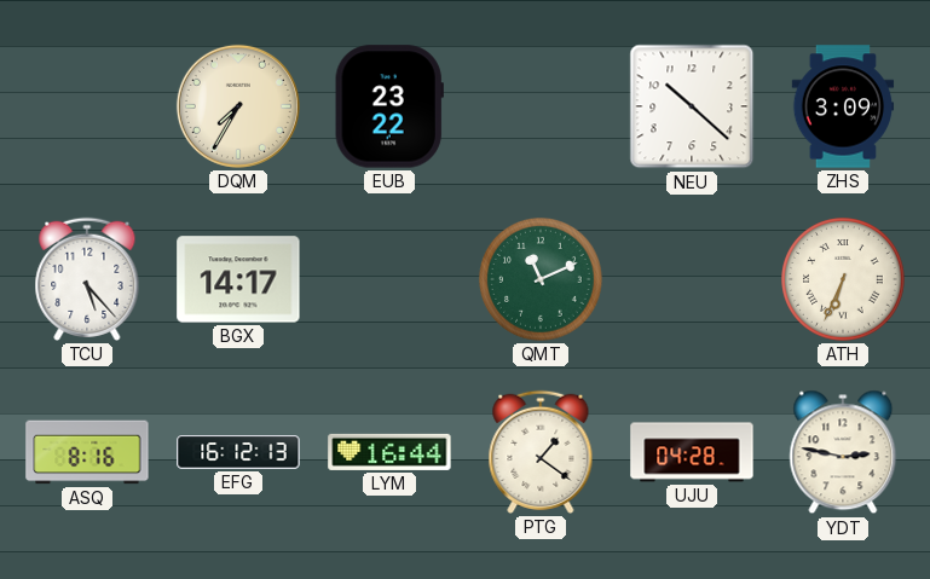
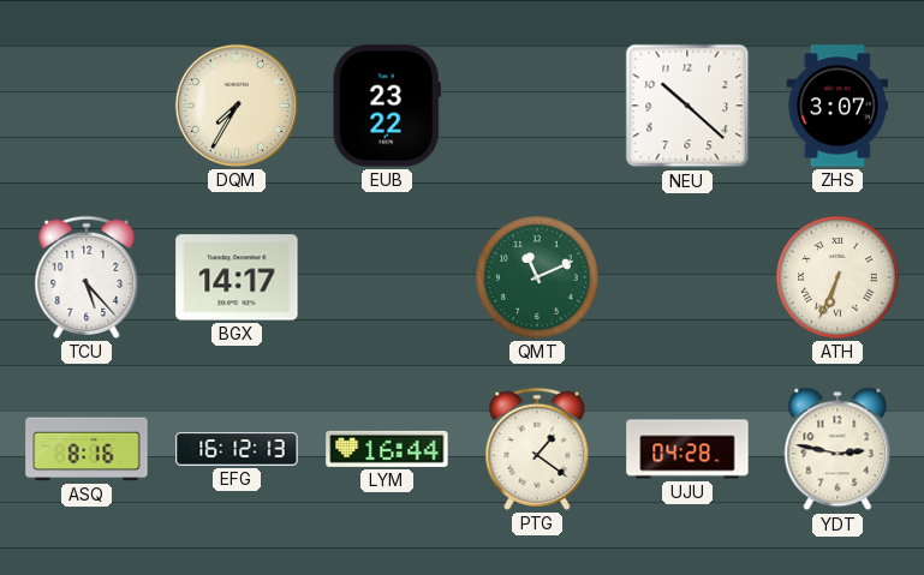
ZHS: 3:09 -> 3:07
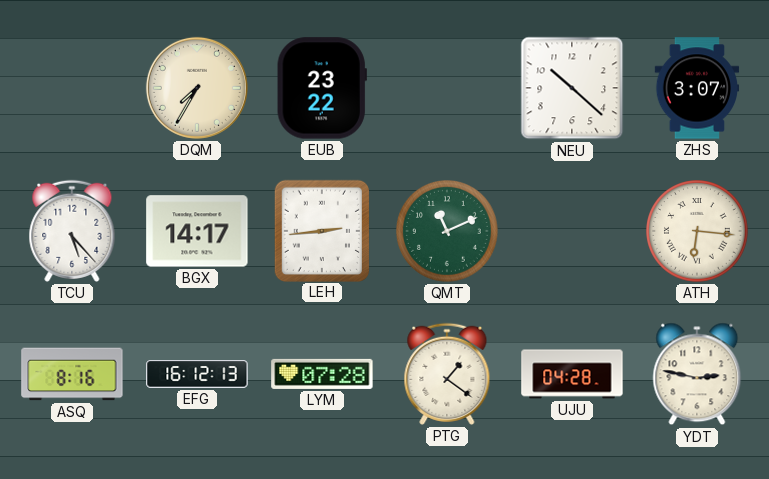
LEH: none -> 2:44
ATH: 6:34 -> 6:16
LYM: 16:44 -> 07:28
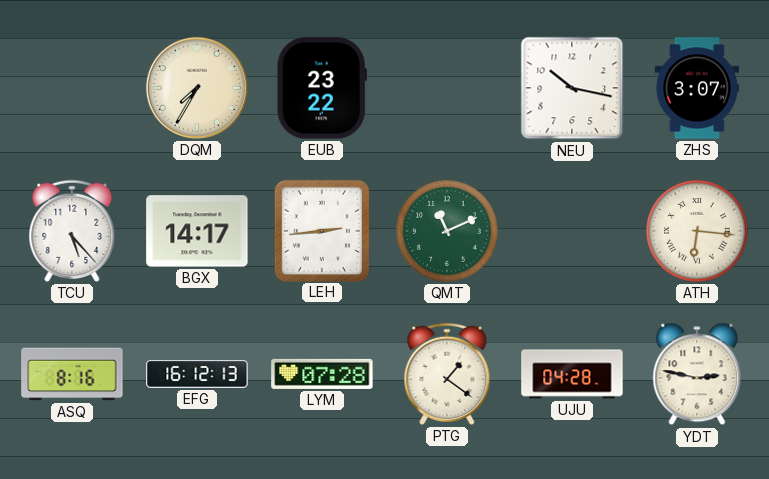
NEU: 10:22 -> 10:17
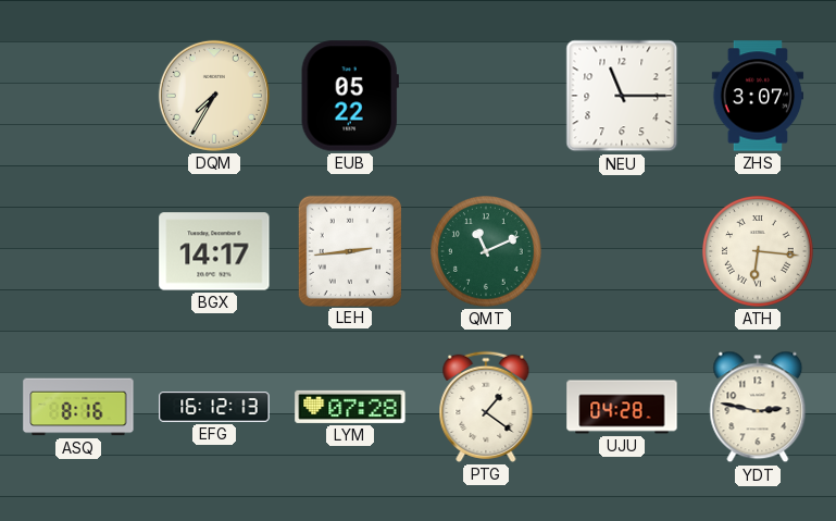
EUB: 23:22 -> 05:22
NEU: 10:17 -> 11:15
TCU: 5:23 -> none
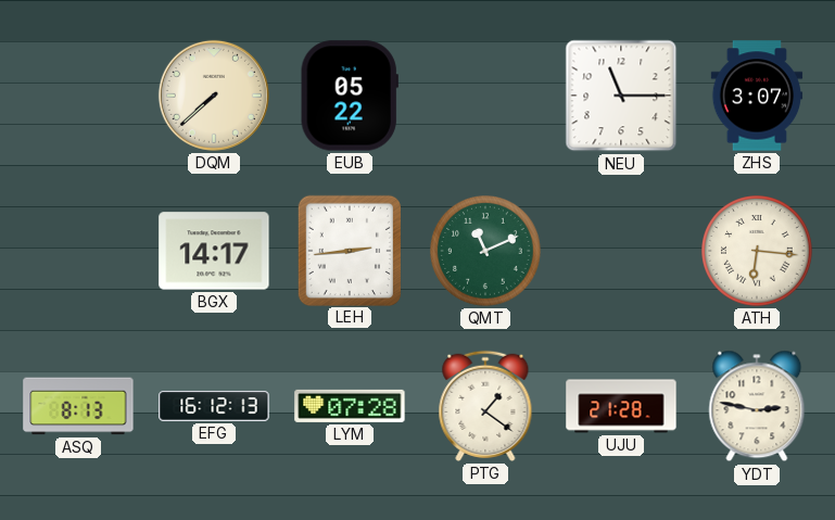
DQM: 7:35 -> 7:38
ASQ: 8:16 -> 8:13
UJU: 04:28 -> 21:28
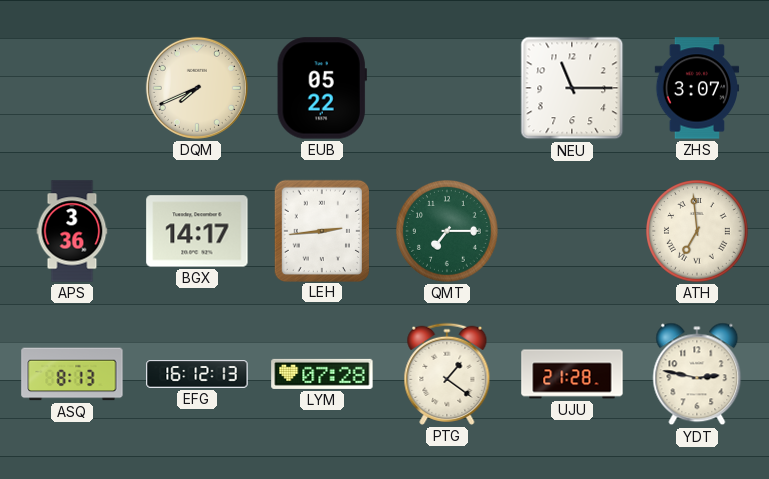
DQM: 7:38 -> 7:41
APS: none -> 3:36
QMT: 11:11 -> 7:15
ATH: 6:16 -> 6:59
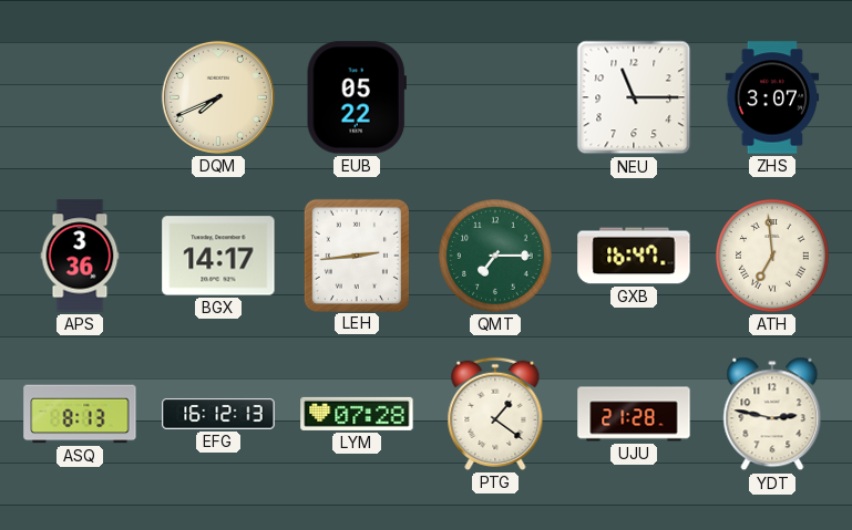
GXB: none -> 16:47
